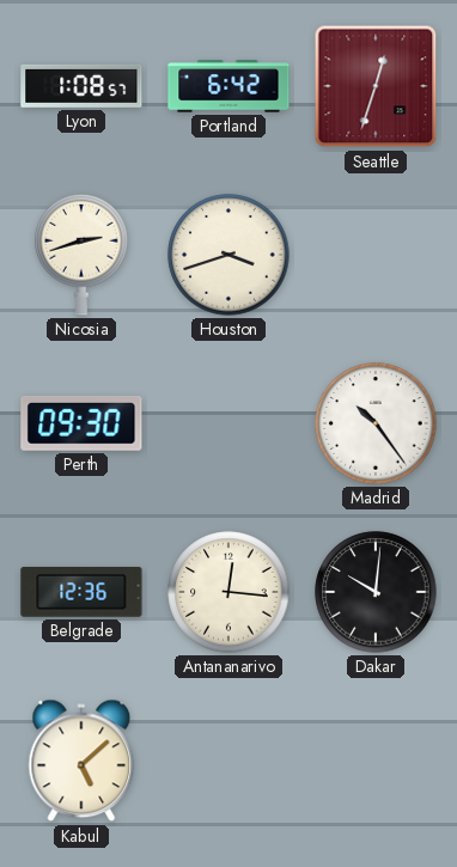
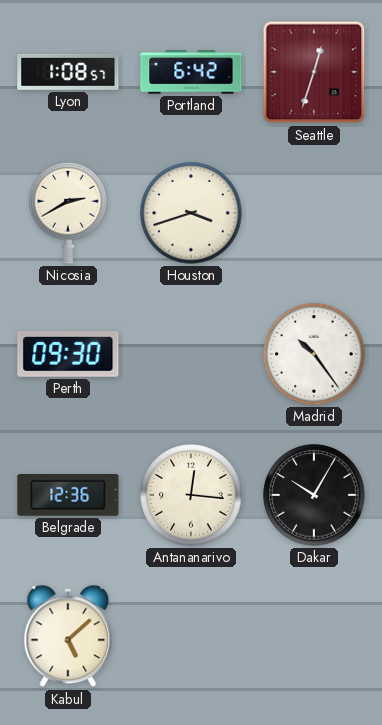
Nicosia: 2:42 -> 2:40
Dakar: 10:01 -> 10:05
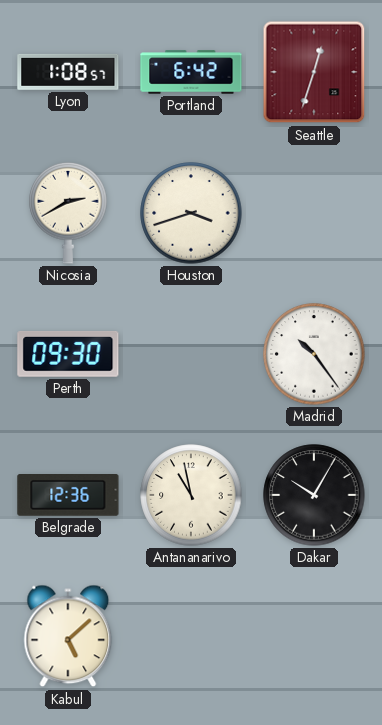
Antananarivo: 12:16 -> 10:58
